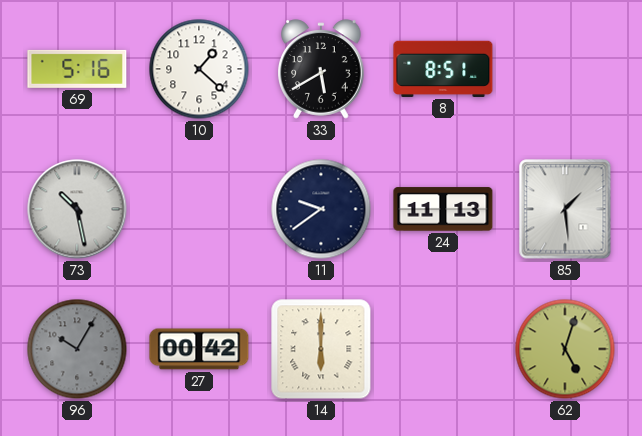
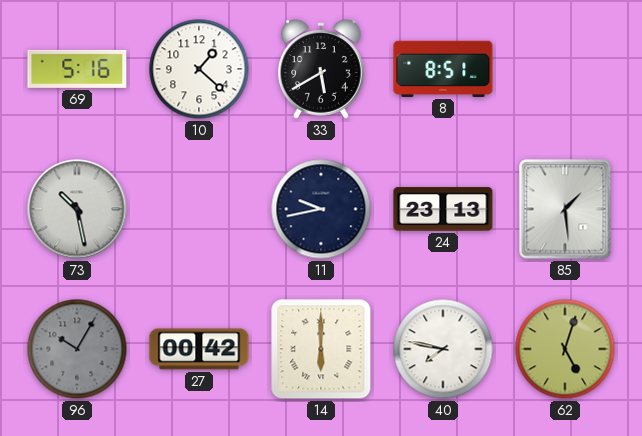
11: 9:39 -> 9:43
24: 11:13 -> 23:13
40: none -> 7:47
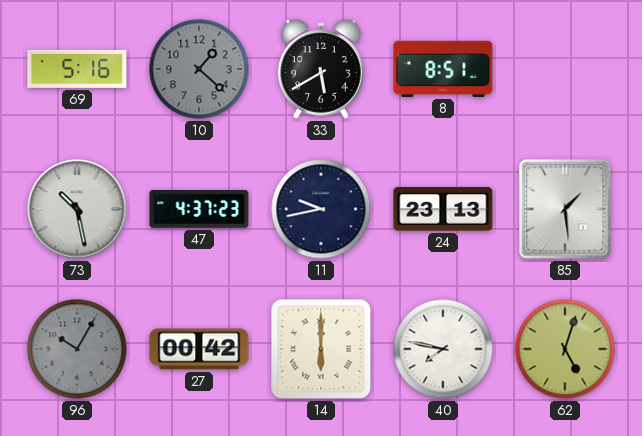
10 dial: white -> grey
47: none -> 4:37
